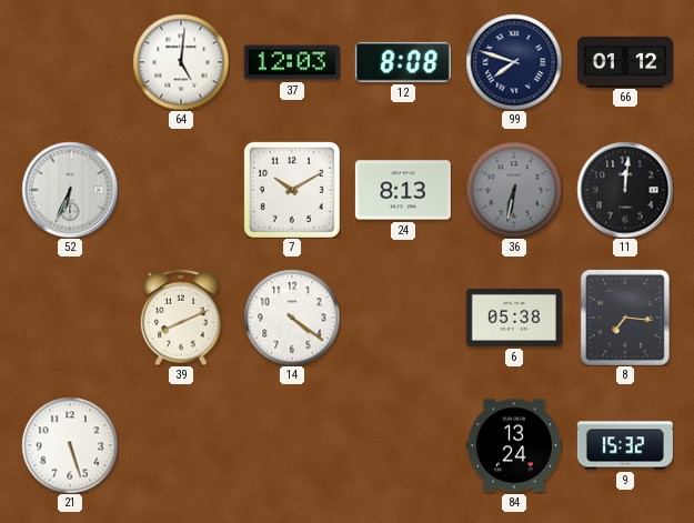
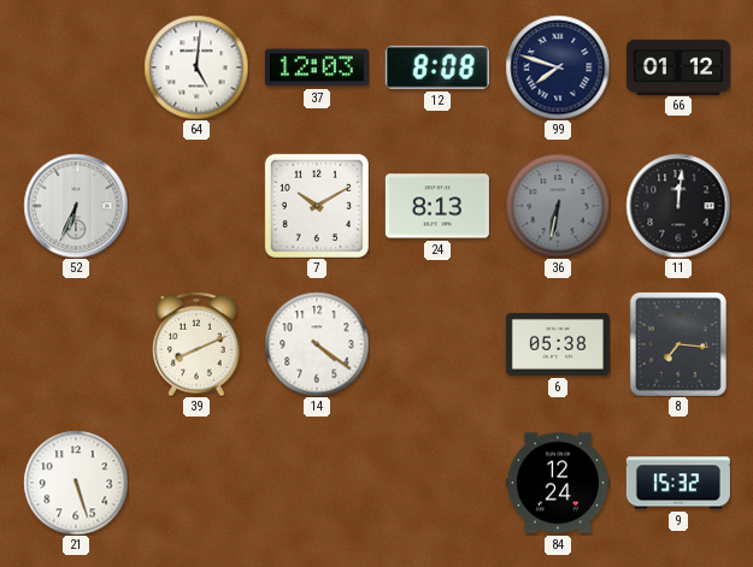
84: 13:24 -> 12:24
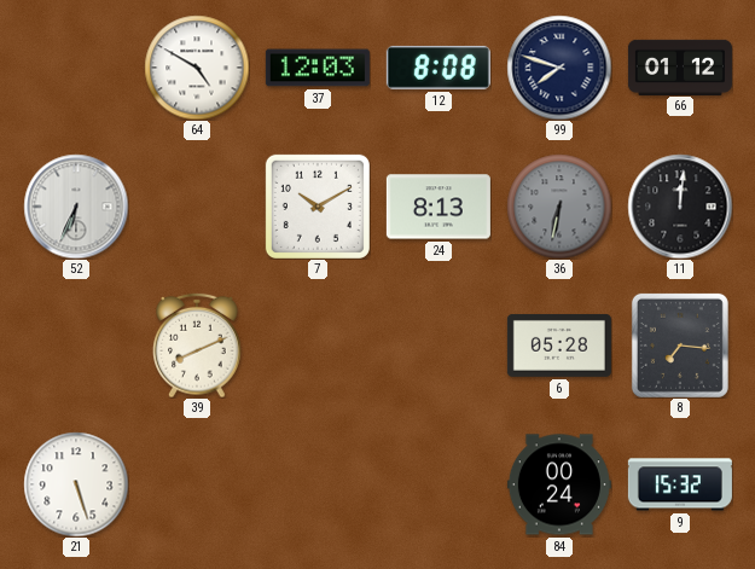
64: 5:01 -> 4:50
14: 4:21 -> none
6: 05:38 -> 05:28
84: 12:24 -> 00:24
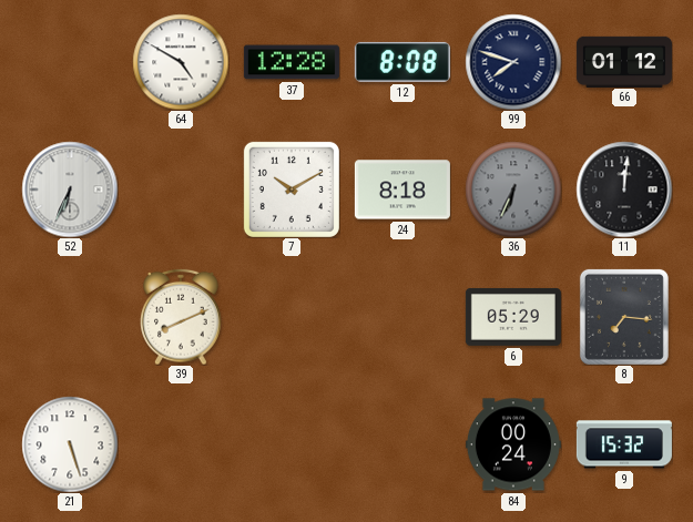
37: 12:03 -> 12:28
24: 8:13 -> 8:18
36: 6:32 -> 6:34
6: 05:28 -> 05:29
